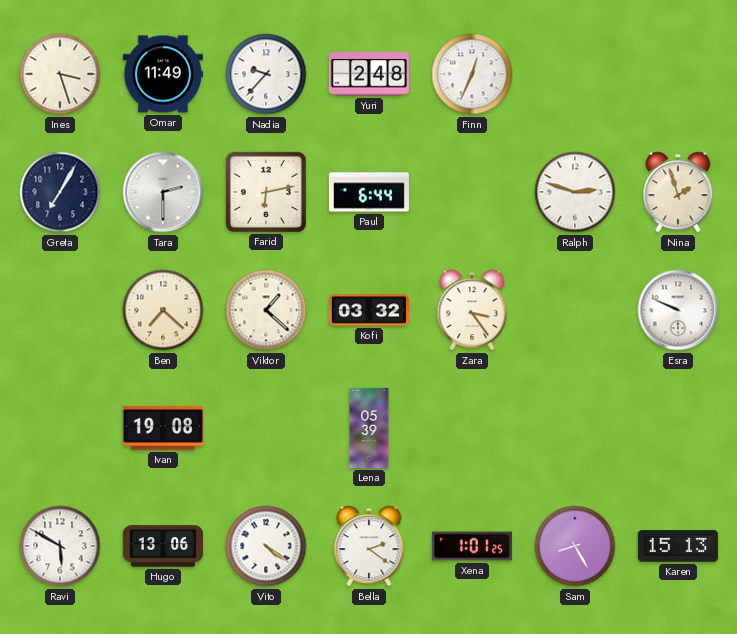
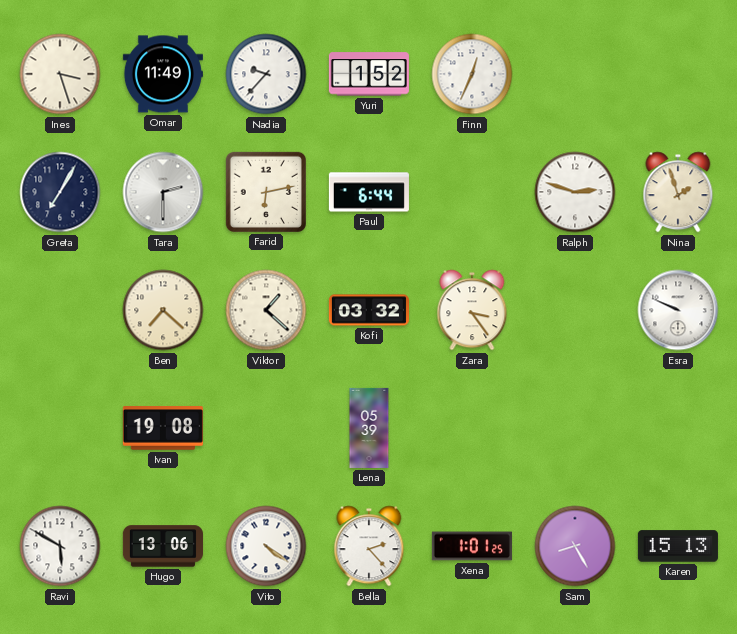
Yuri: 2:48 -> 1:52
Bella: 2:21 -> 2:23
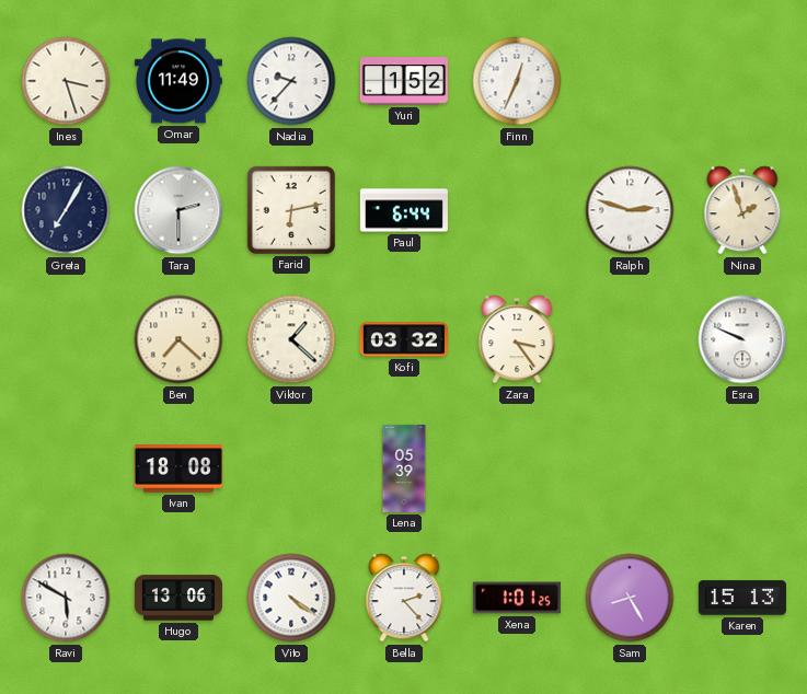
Ivan: 19:08 -> 18:08
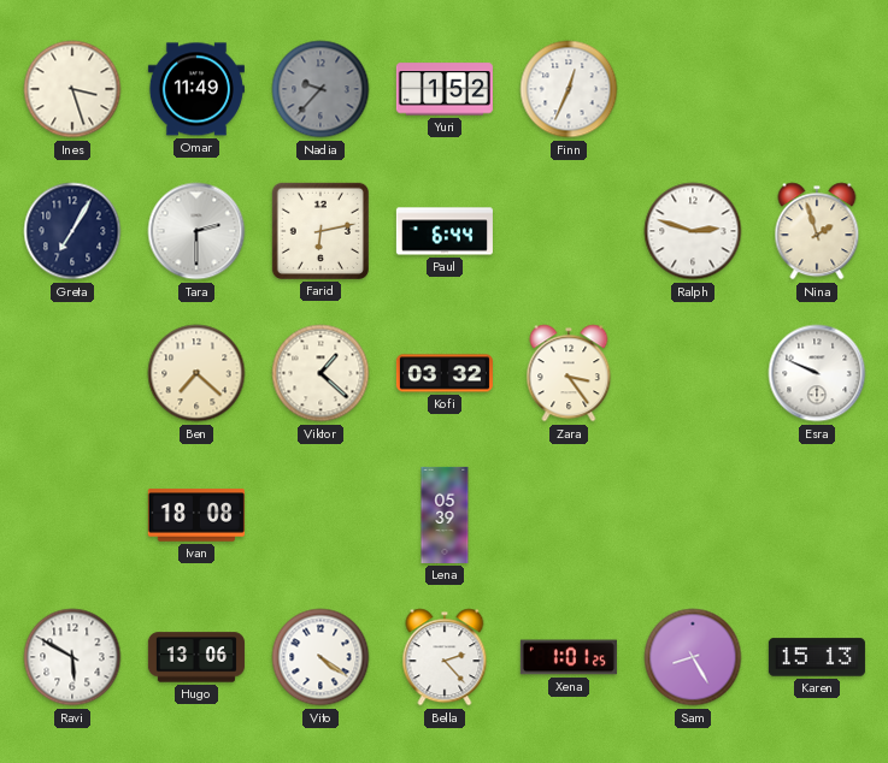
Nadia dial: white -> grey
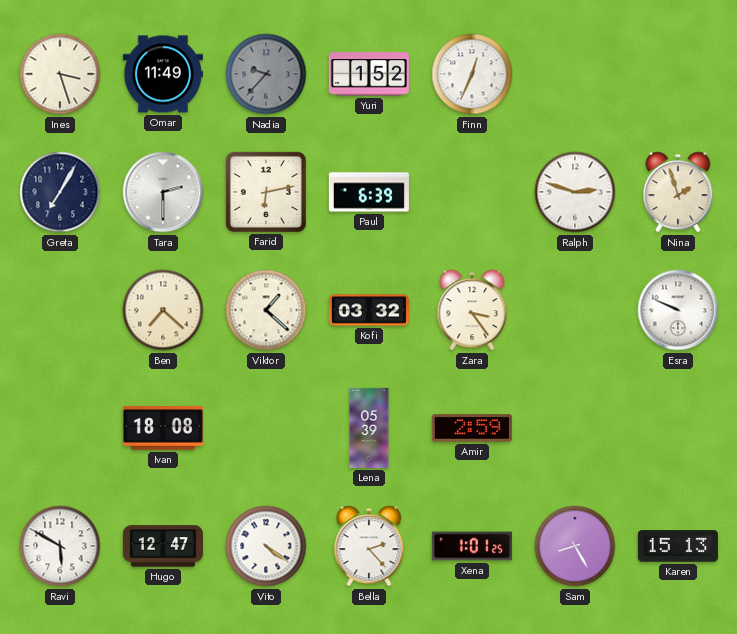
Paul: 6:44 -> 6:39
Amir: none -> 2:59
Hugo: 13:06 -> 12:47
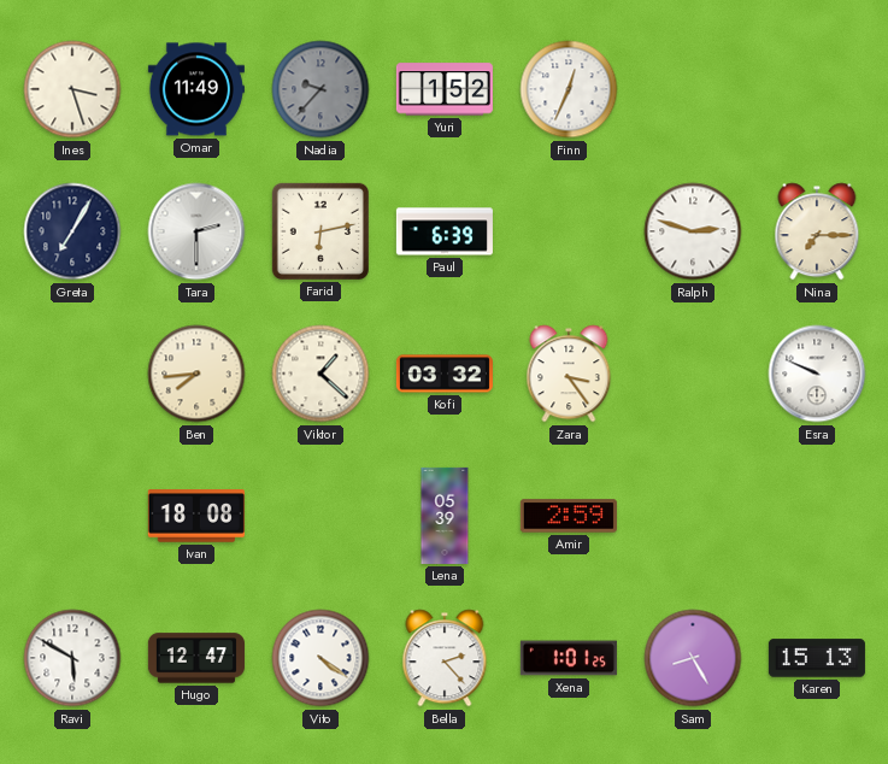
Nina: 1:57 -> 7:15
Ben: 7:22 -> 7:44
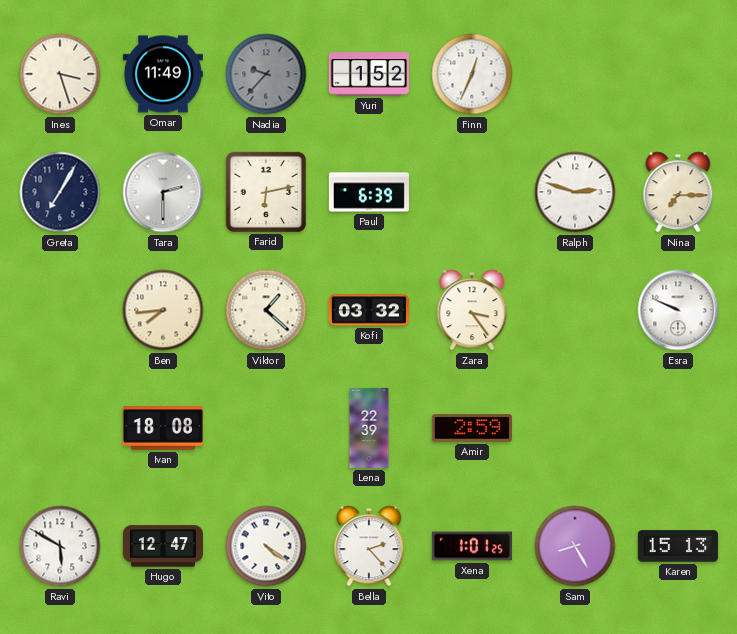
Lena: 05:39 -> 22:39
